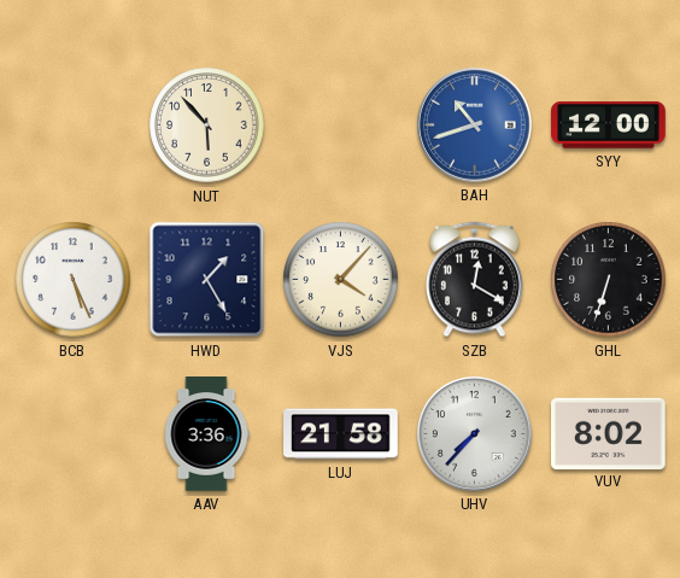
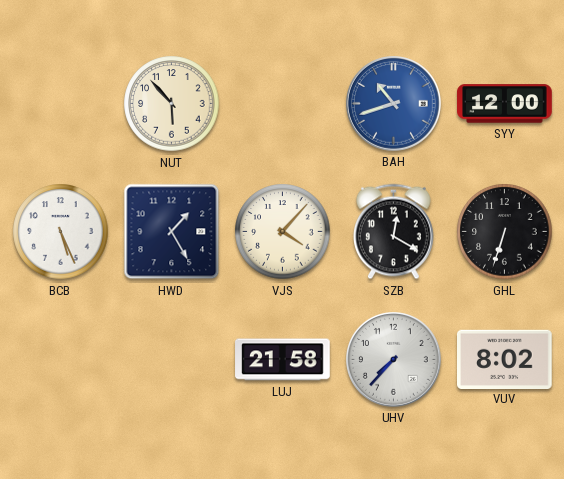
AAV: 3:36 -> none
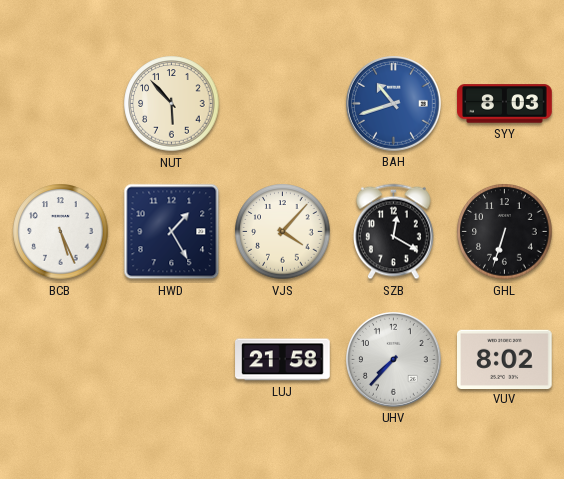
SYY: 12:00 -> 8:03
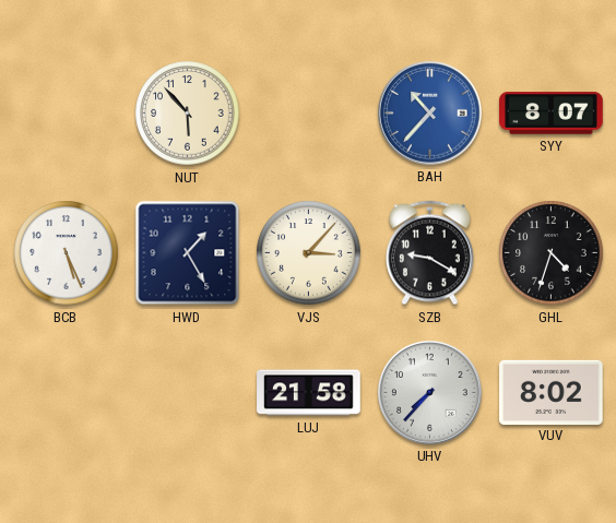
BAH: 10:42 -> 10:37
SYY: 8:03 -> 8:07
VJS: 4:07 -> 3:07
SZB: 12:20 -> 9:20
GHL: 6:33 -> 4:33
